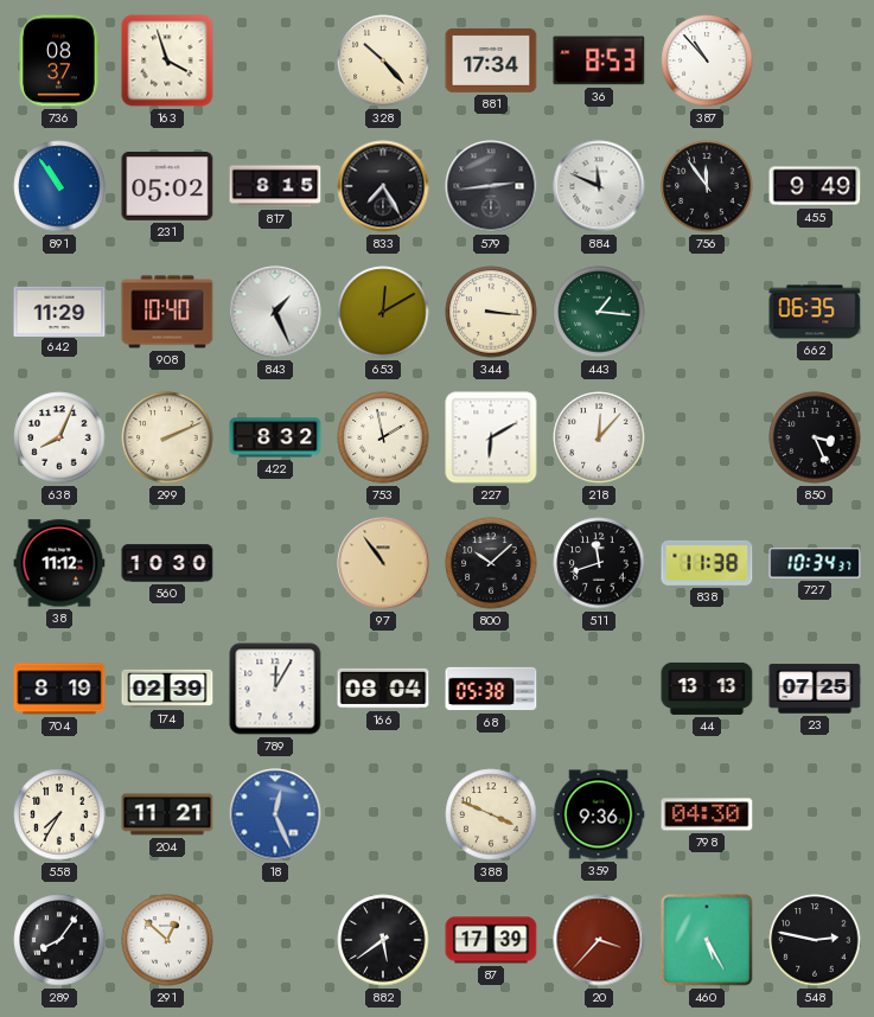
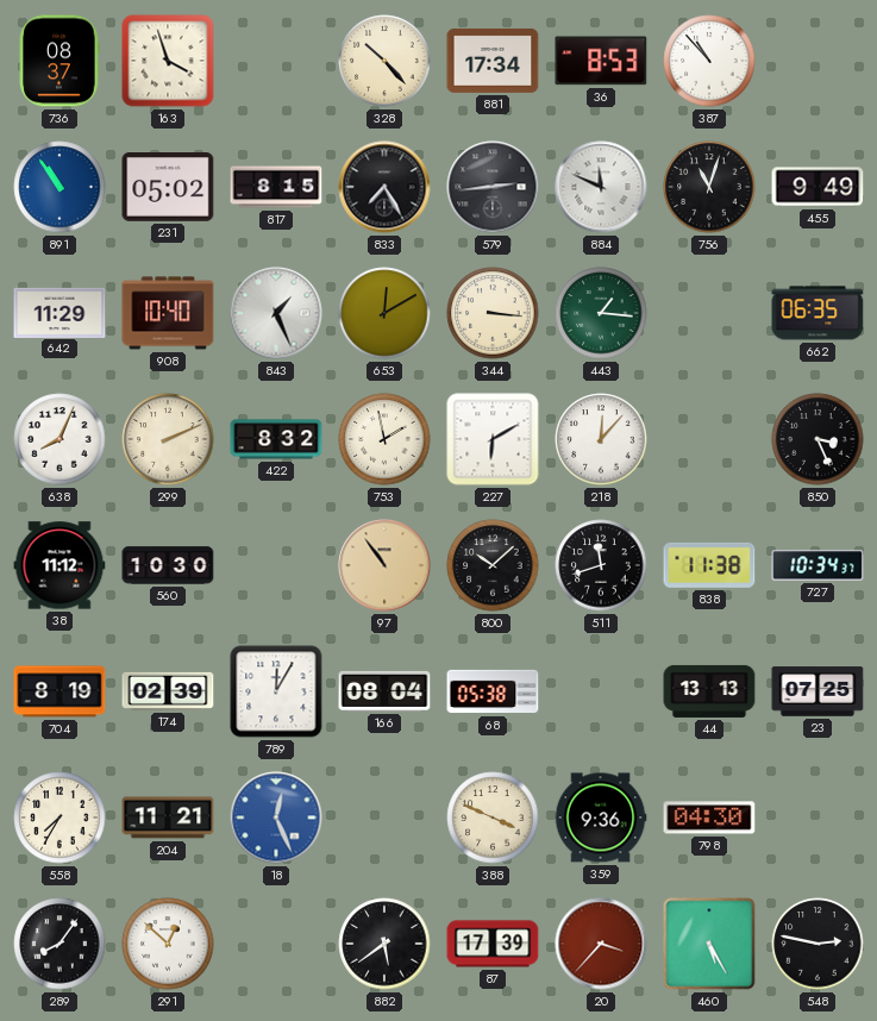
756: 11:54 -> 11:03
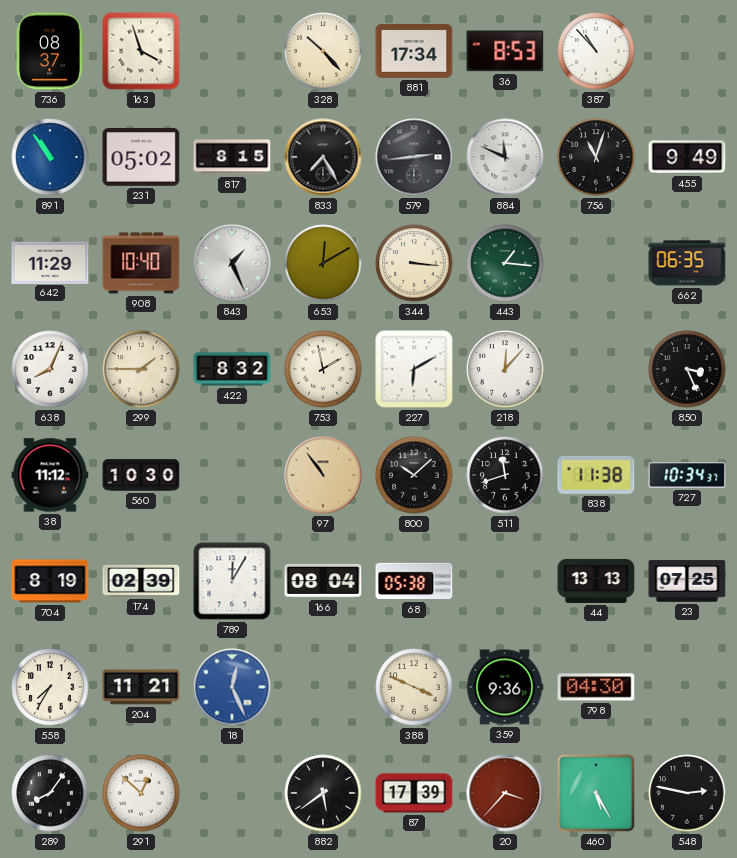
299: 2:11 -> 1:45
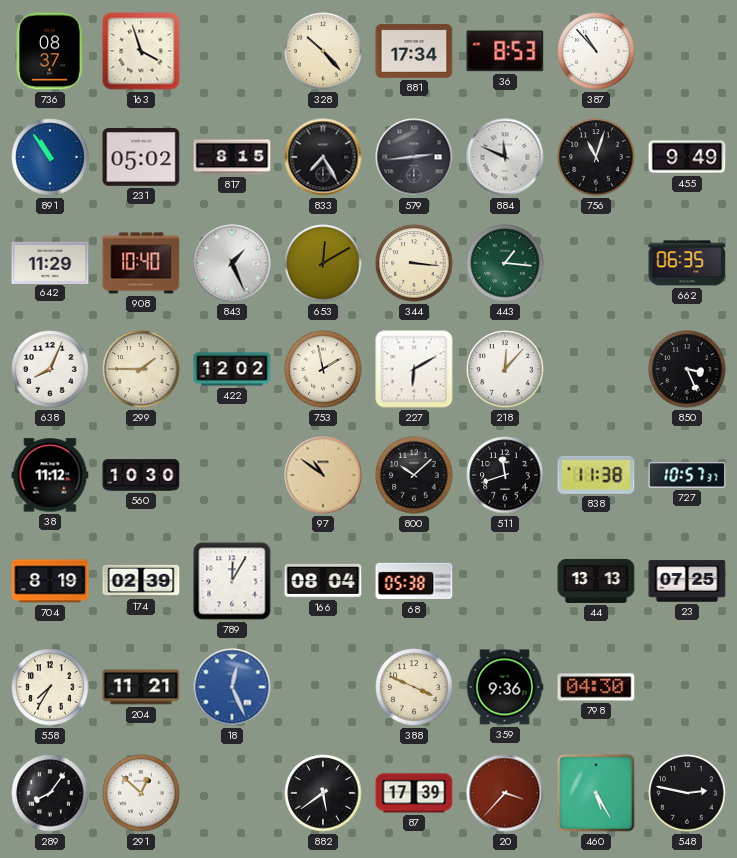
422: 8:32 -> 12:02
97: 10:54 -> 10:51
727: 10:34 -> 10:57
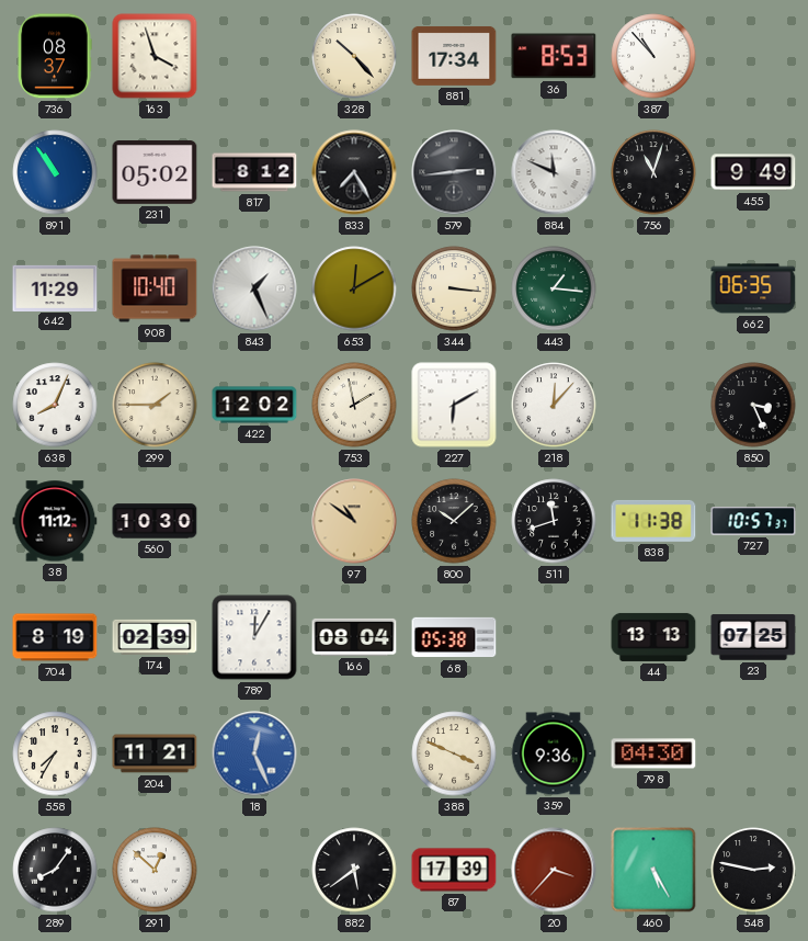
817: 8:15 -> 8:12
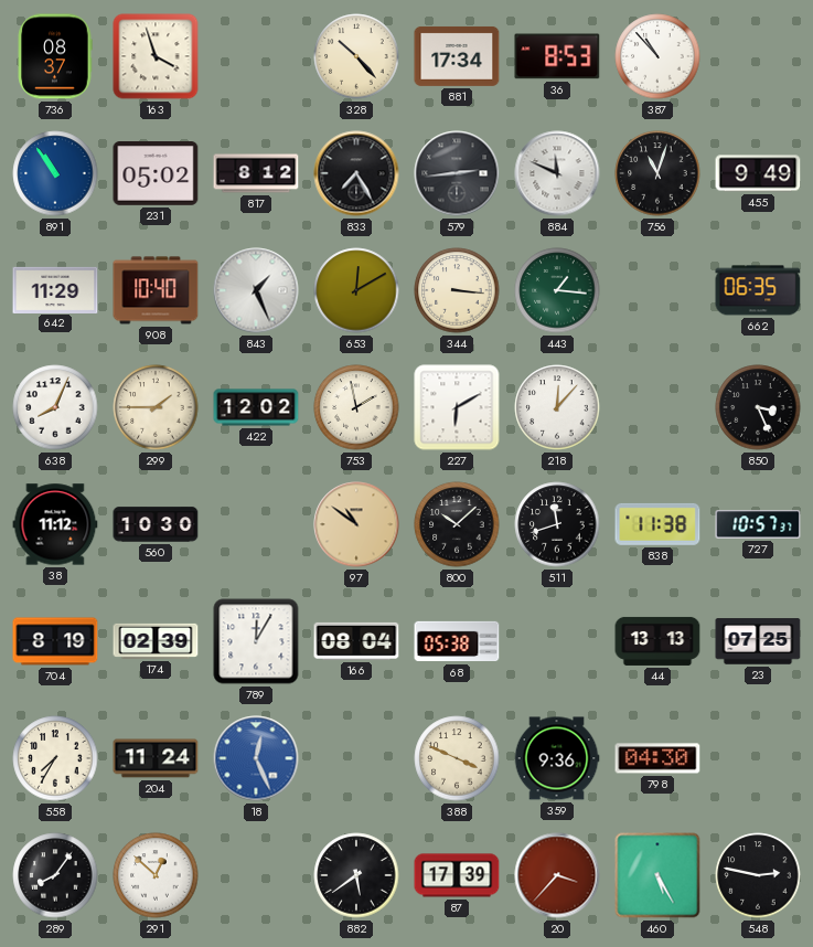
204: 11:21 -> 11:24
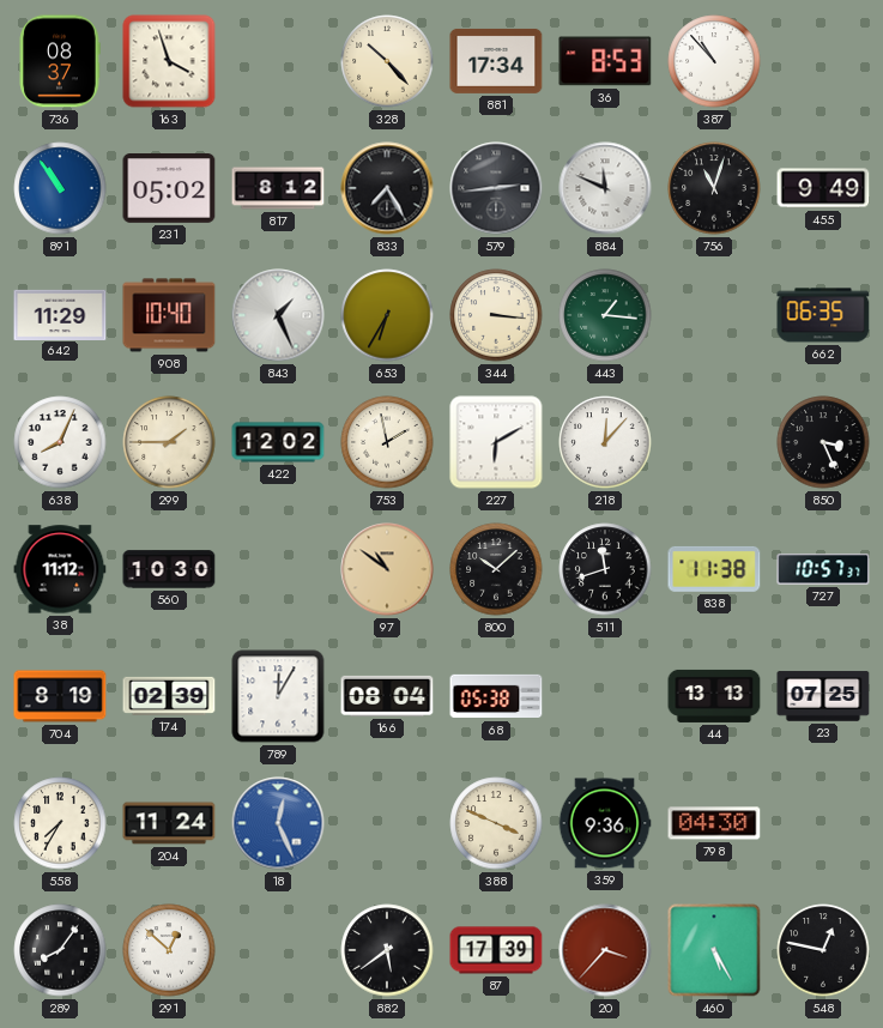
653: 12:10 -> 6:35
548: 2:47 -> 12:47
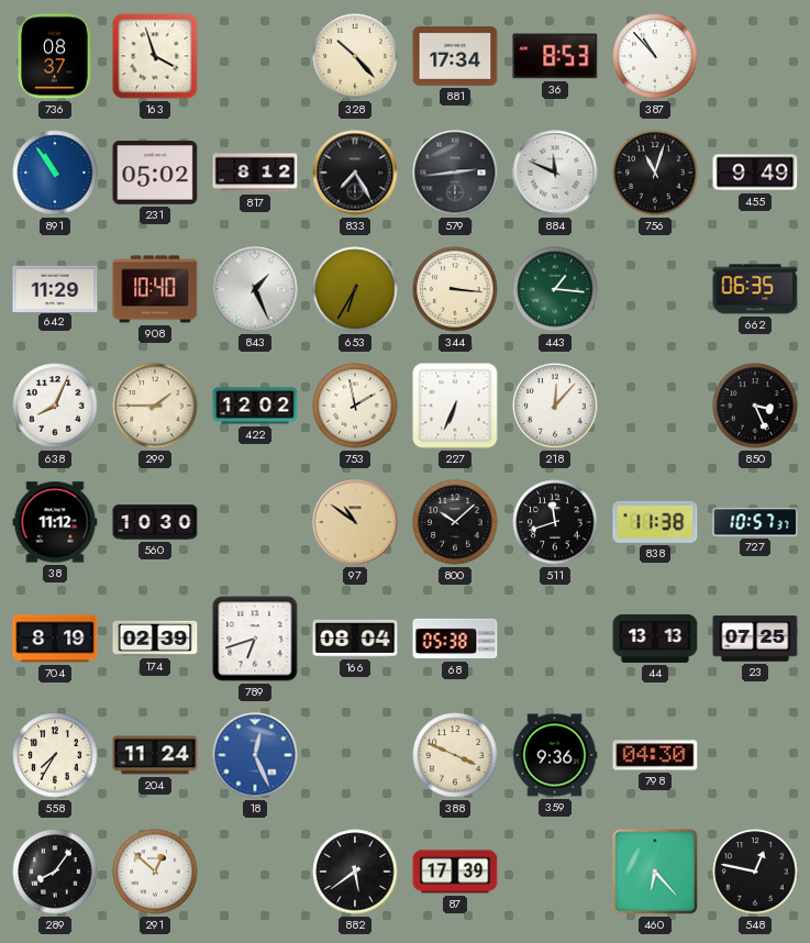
227: 6:10 -> 6:34
789: 12:05 -> 6:42
20: 3:37 -> none
460: 5:25 -> 6:23
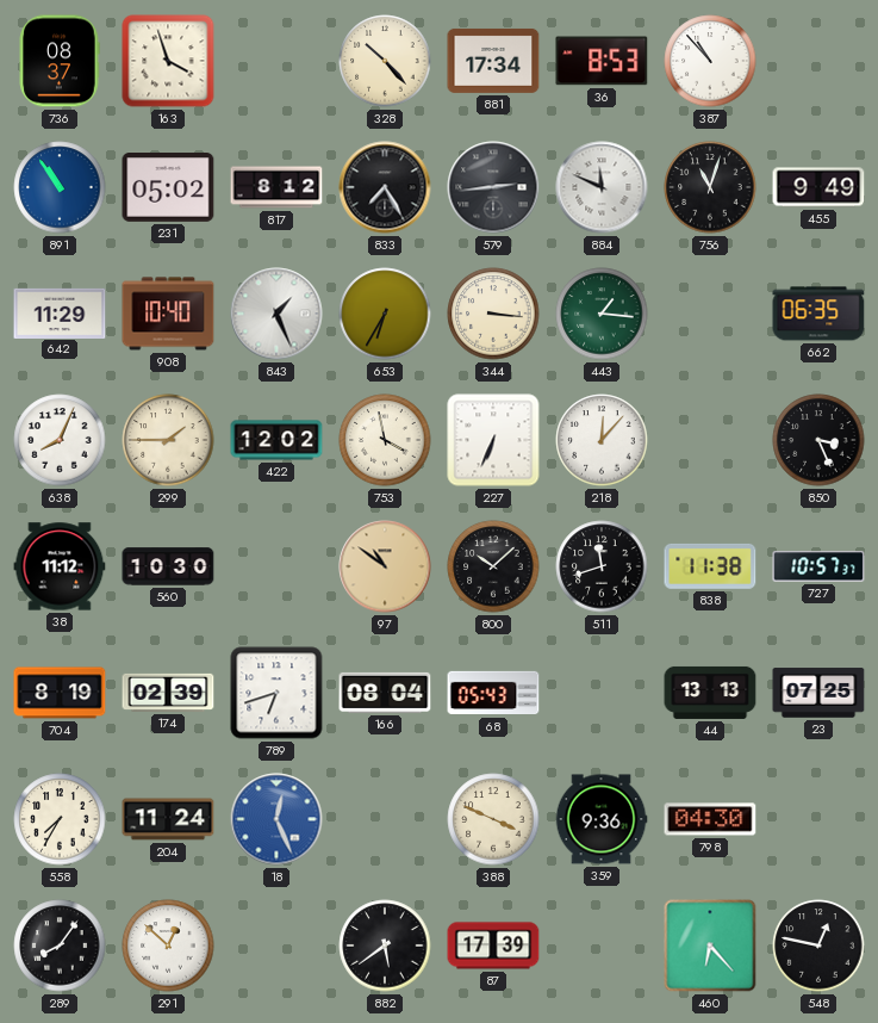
753: 1:58 -> 3:58
68: 05:38 -> 05:43
